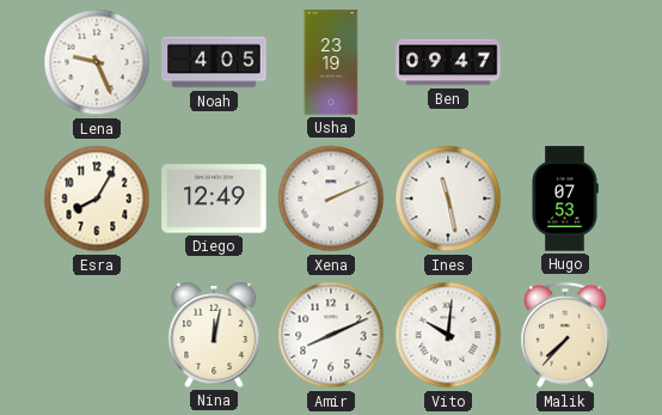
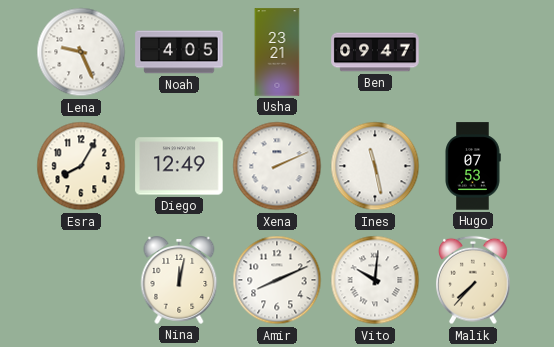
Usha: 23:19 -> 23:21
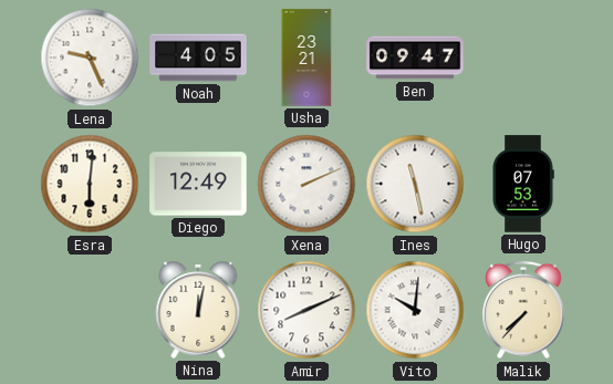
Esra: 8:05 -> 6:01
